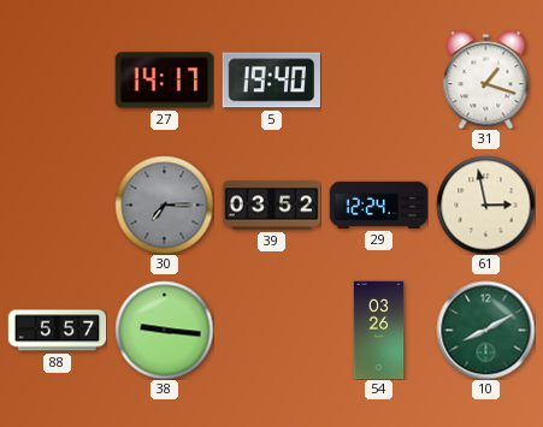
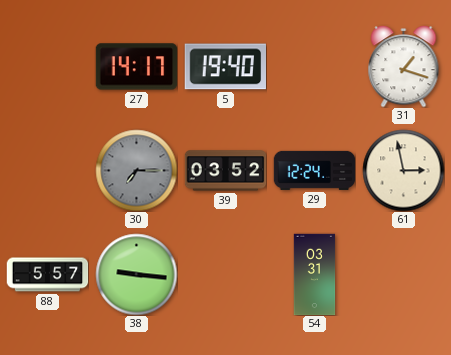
54: 03:26 -> 03:31
10: 8:10 -> none
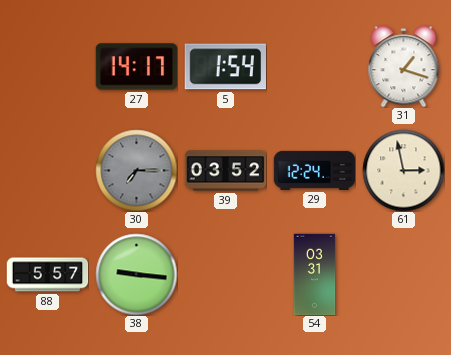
5: 19:40 -> 1:54
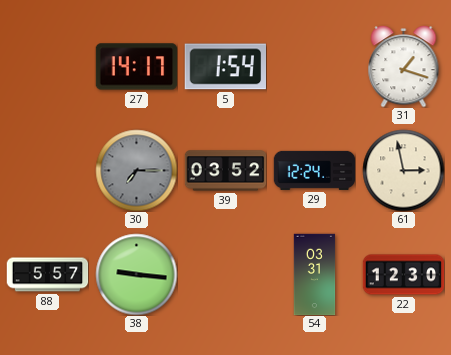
22: none -> 12:30
